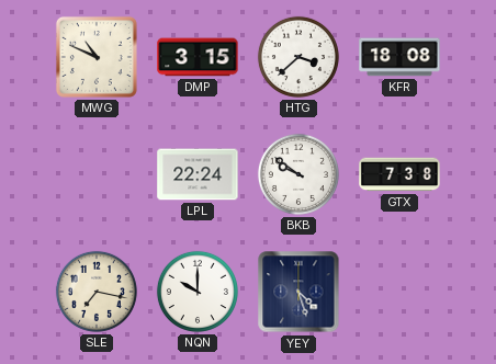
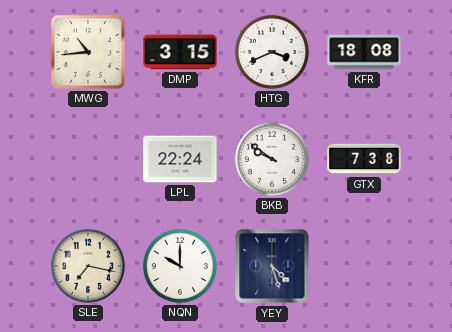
MWG: 10:49 -> 10:44
HTG: 3:38 -> 3:41
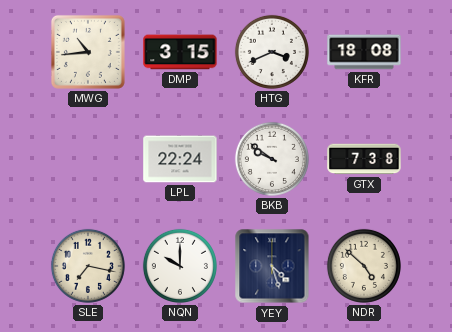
NDR: none -> 4:52
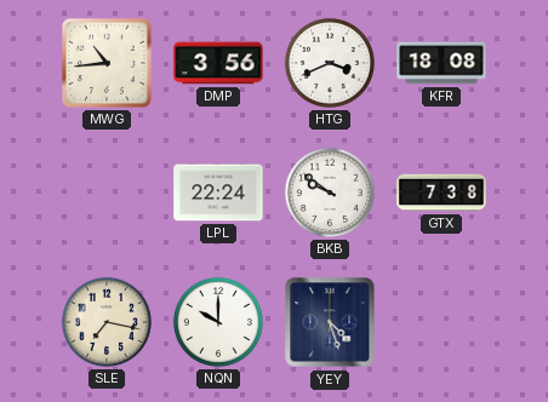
DMP: 3:15 -> 3:56
NDR: 4:52 -> none
